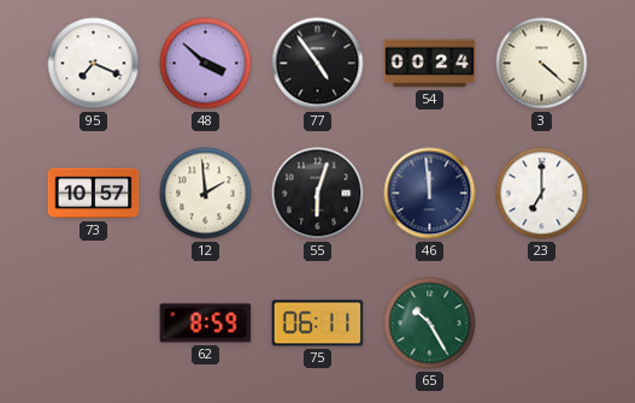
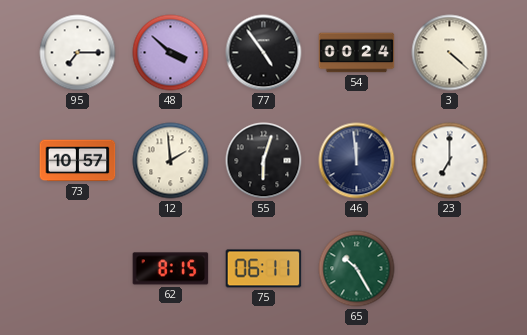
95: 7:19 -> 7:15
62: 8:59 -> 8:15
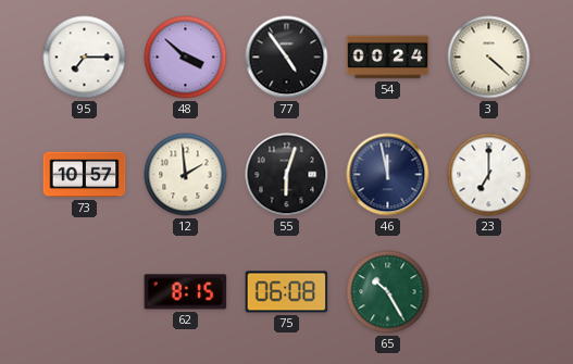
46: 11:59 -> 11:58
75: 06:11 -> 06:08
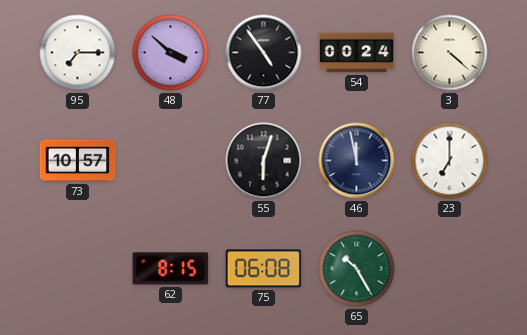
12: 1:59 -> none
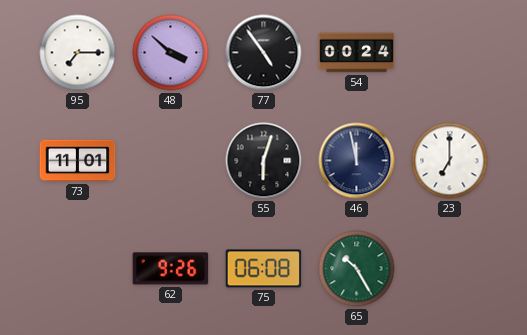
3: 4:22 -> none
73: 10:57 -> 11:01
62: 8:15 -> 9:26
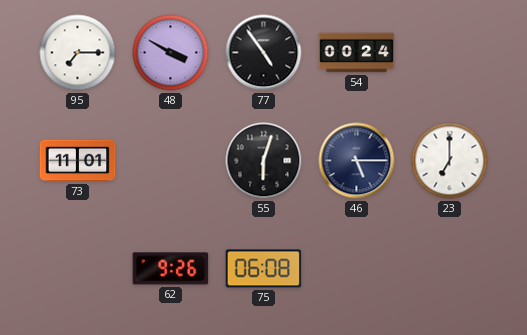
48: 3:52 -> 3:50
46: 11:58 -> 5:15
65: 10:25 -> none
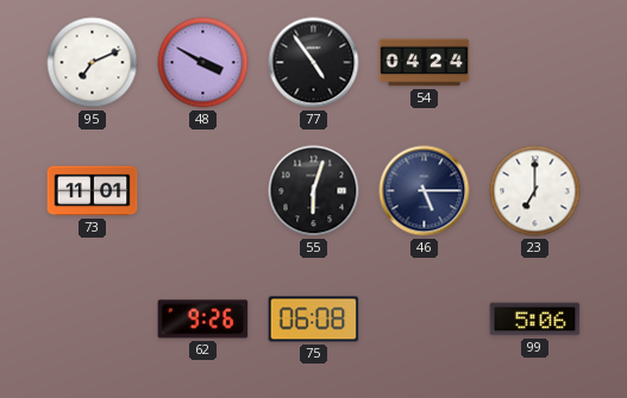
95: 7:15 -> 7:11
54: 00:24 -> 04:24
99: none -> 5:06
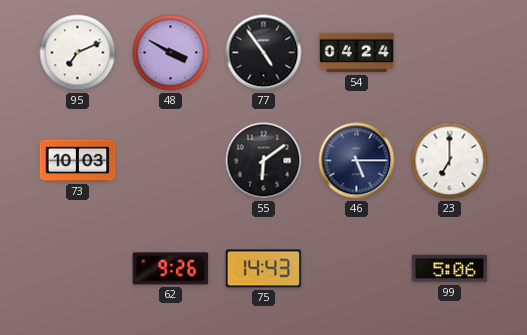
73: 11:01 -> 10:03
55: 6:03 -> 6:09
75: 06:08 -> 14:43
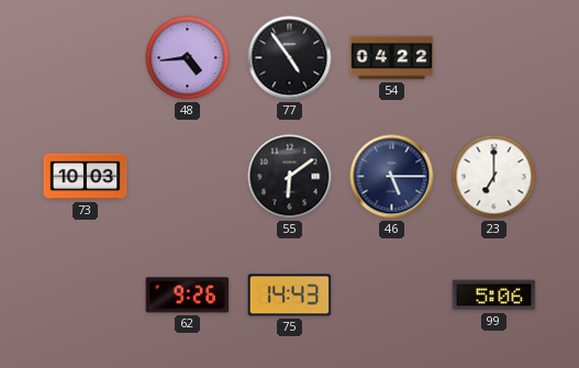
95: 7:11 -> none
48: 3:50 -> 4:44
54: 04:24 -> 04:22
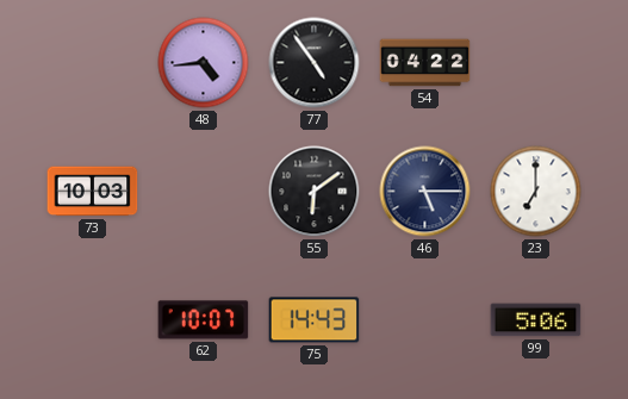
62: 9:26 -> 10:07
